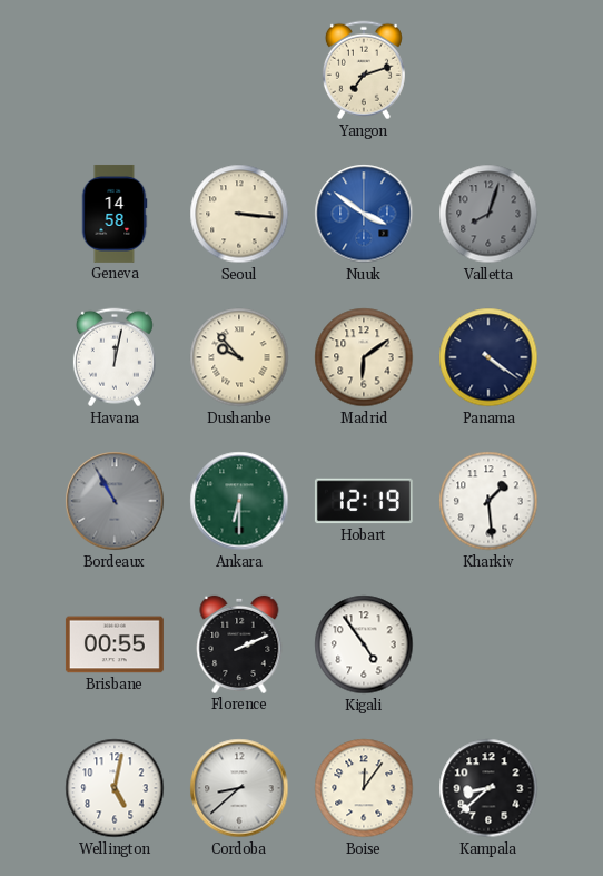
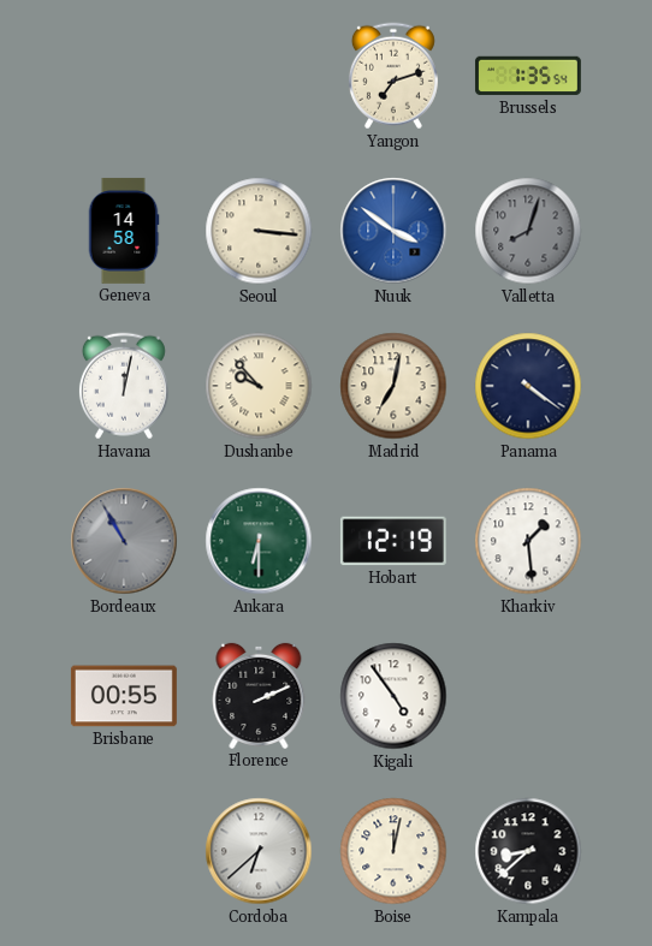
Brussels: none -> 1:35
Madrid: 6:09 -> 7:02
Wellington: 5:02 -> none
Cordoba: 8:38 -> 6:38
Boise: 12:06 -> 12:02
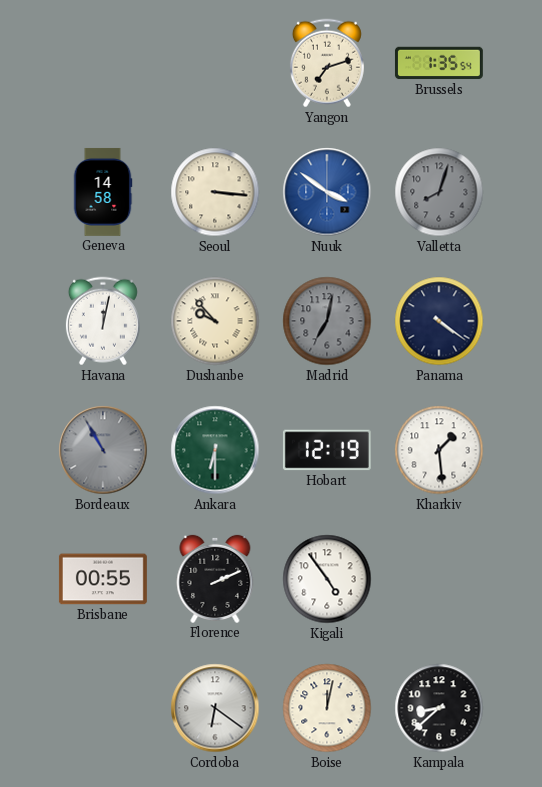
Madrid dial: cream -> grey
Cordoba: 6:38 -> 6:21
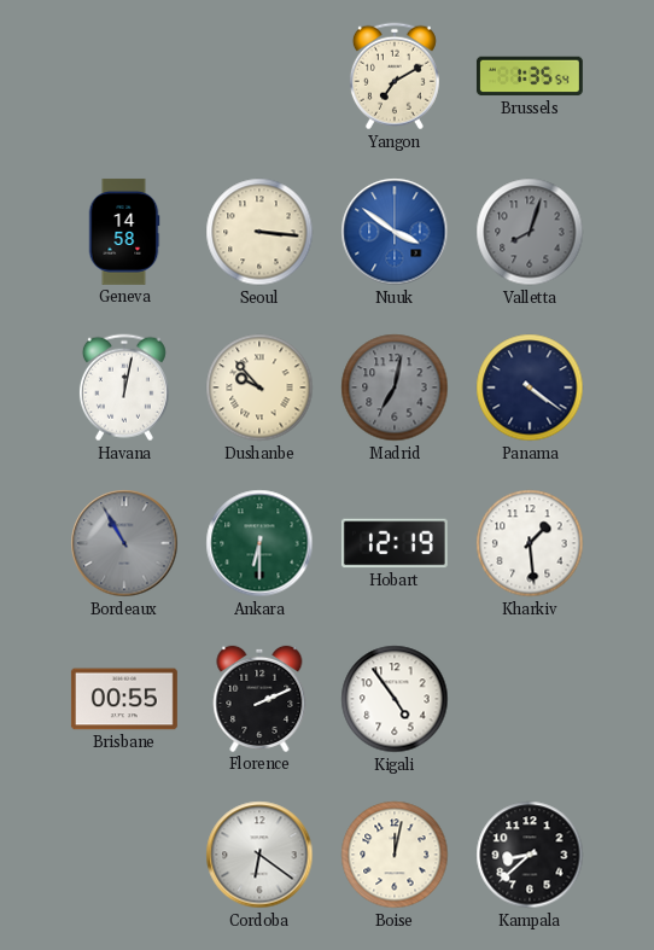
Yangon: 7:12 -> 7:10
